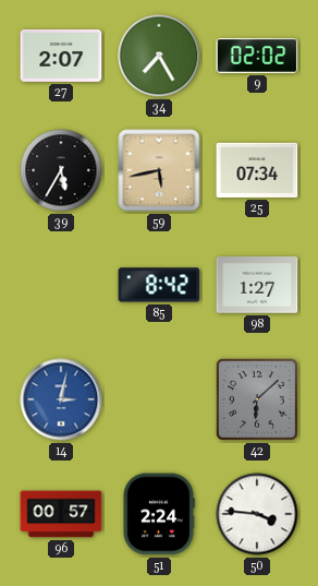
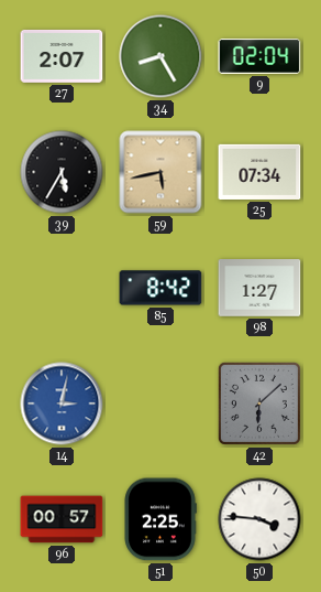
34: 7:25 -> 8:25
9: 02:02 -> 02:04
51: 2:24 -> 2:25
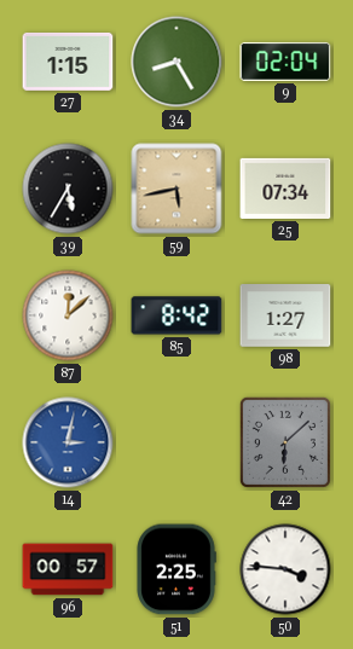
27: 2:07 -> 1:15
87: none -> 12:08
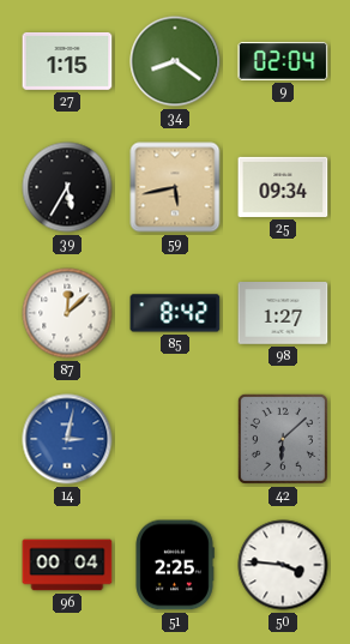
34: 8:25 -> 8:21
25: 07:34 -> 09:34
96: 00:57 -> 00:04
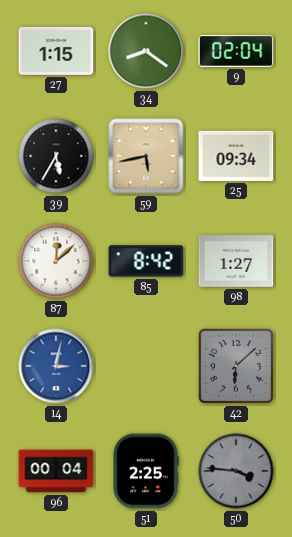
50 dial: white -> grey
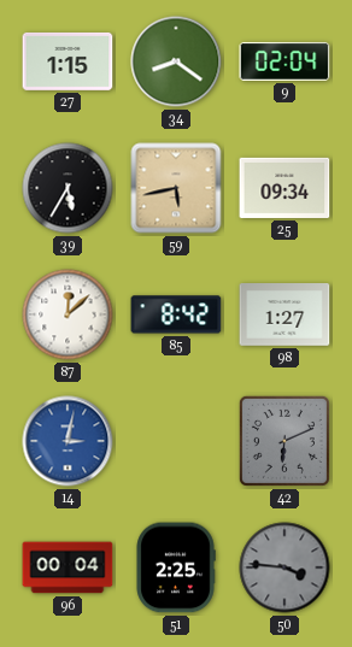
42: 6:08 -> 6:11
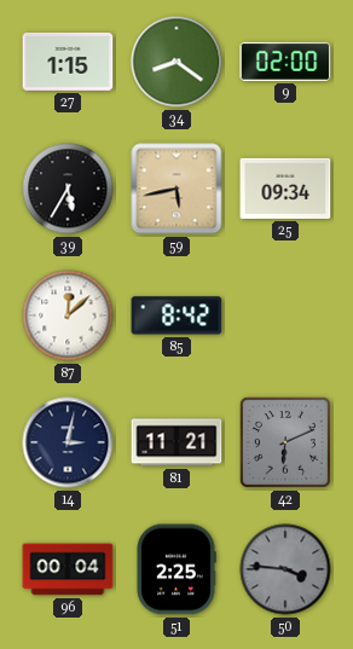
9: 02:04 -> 02:00
98: 1:27 -> none
14 dial: blue -> navy
81: none -> 11:21
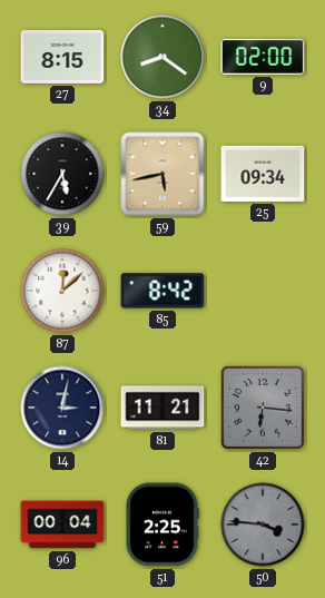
27: 1:15 -> 8:15
42: 6:11 -> 6:16
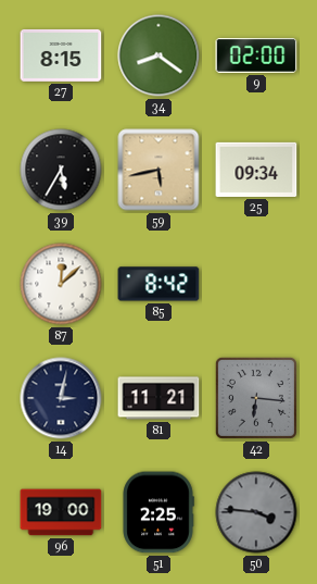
96: 00:04 -> 19:00
